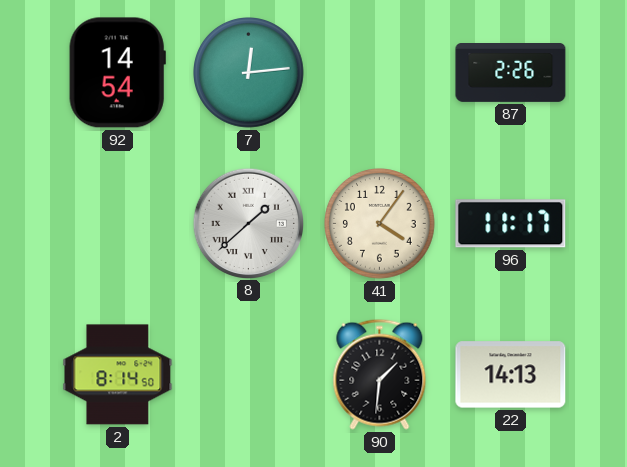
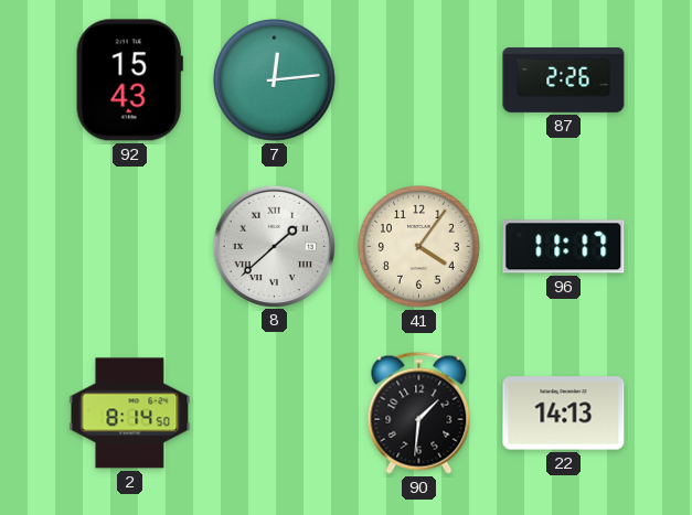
92: 14:54 -> 15:43
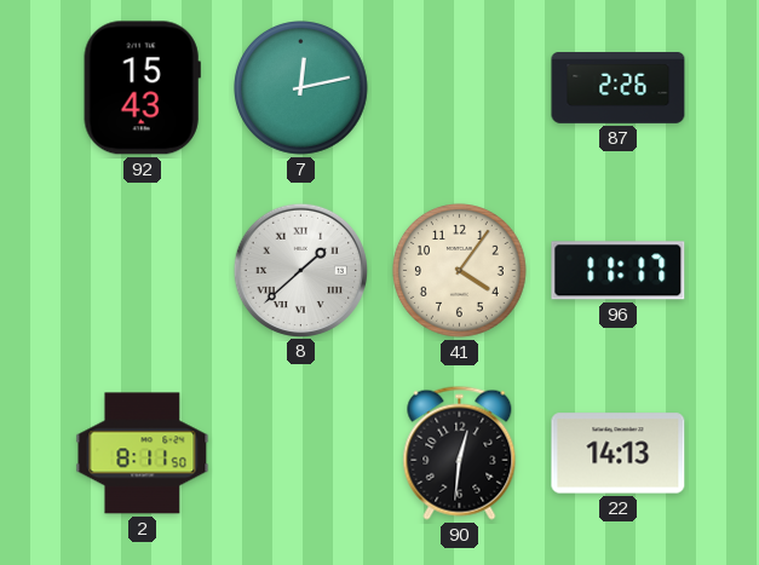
7: 12:14 -> 12:13
2: 8:14 -> 8:11
90: 1:31 -> 12:31
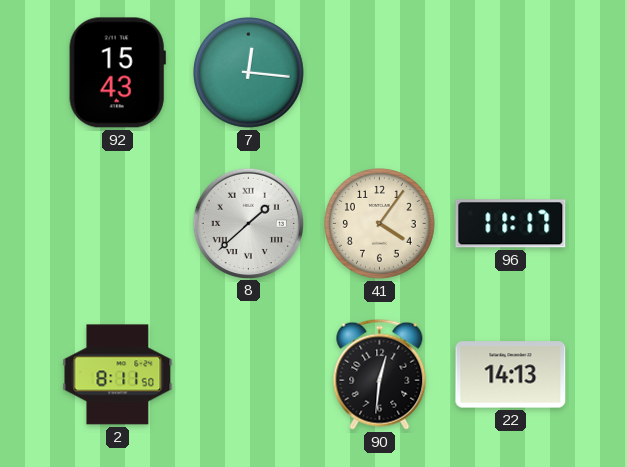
7: 12:13 -> 12:16
87: 2:26 -> none
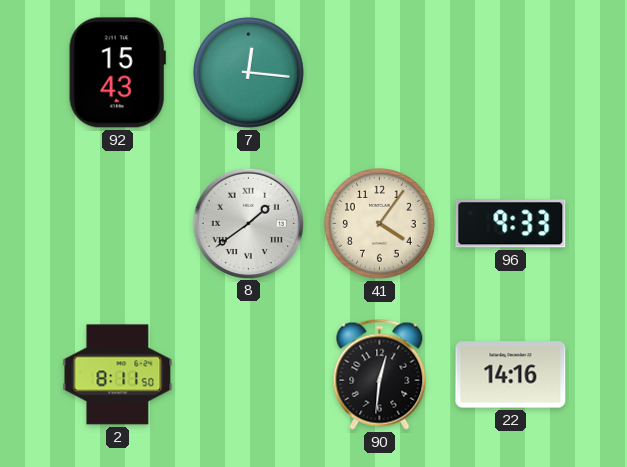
8: 1:38 -> 1:39
96: 11:17 -> 9:33
22: 14:13 -> 14:16
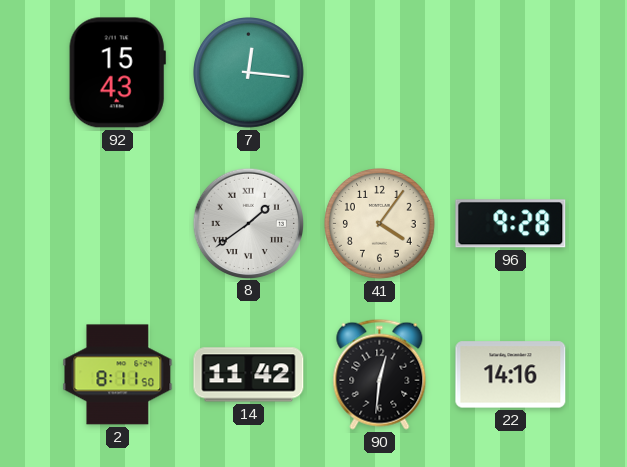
96: 9:33 -> 9:28
14: none -> 11:42
